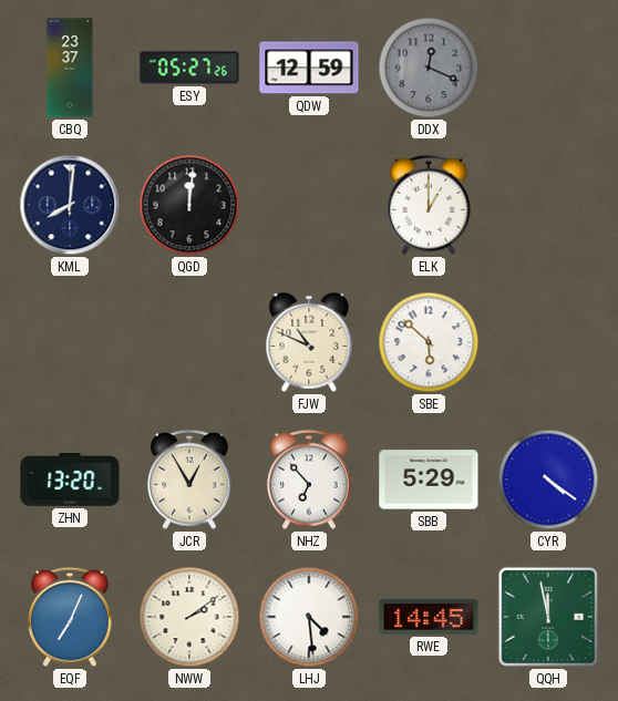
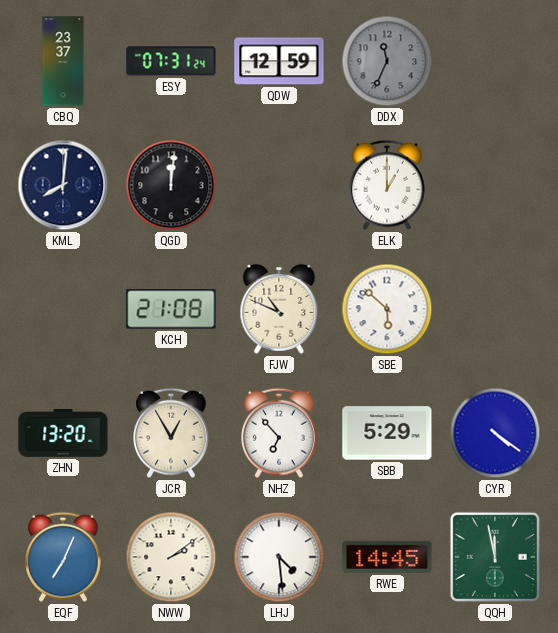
ESY: 05:27 -> 07:31
DDX: 12:19 -> 11:34
KCH: none -> 21:08
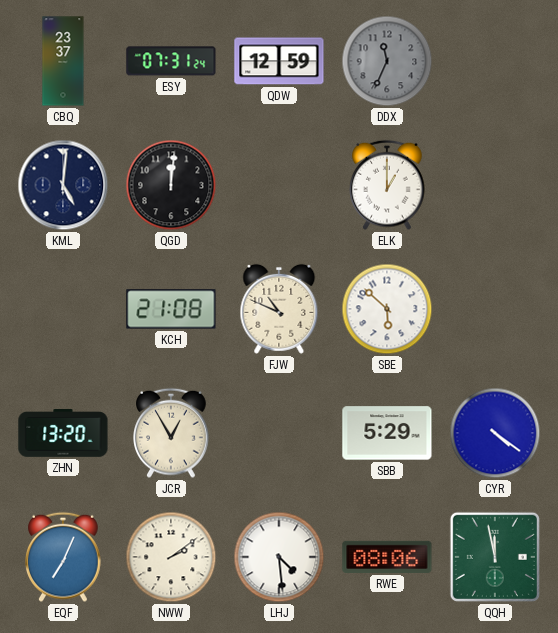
KML: 8:01 -> 5:01
NHZ: 6:53 -> none
RWE: 14:45 -> 08:06
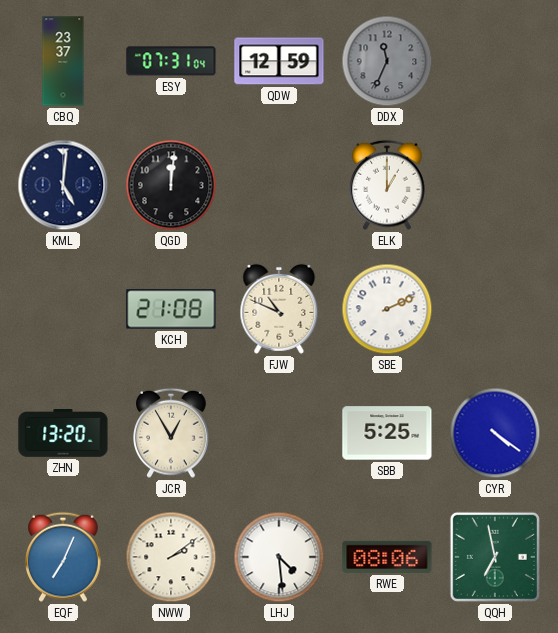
ESY: 07:31:24 -> 07:31:04
SBE: 5:52 -> 2:11
SBB: 5:29 -> 5:25
QQH: 11:58 -> 6:58
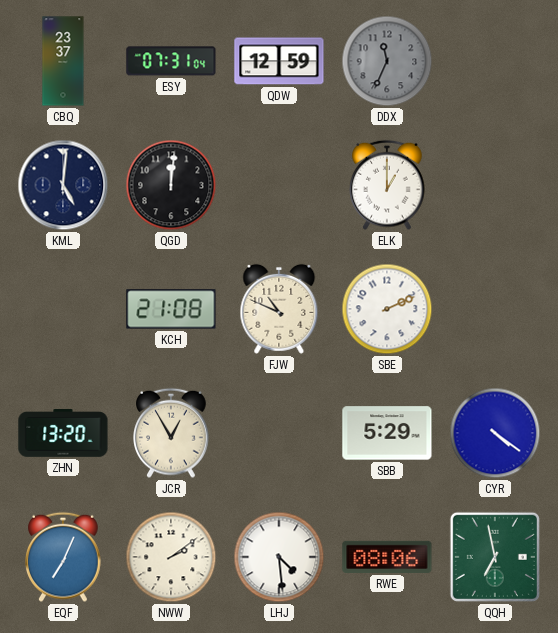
SBB: 5:25 -> 5:29
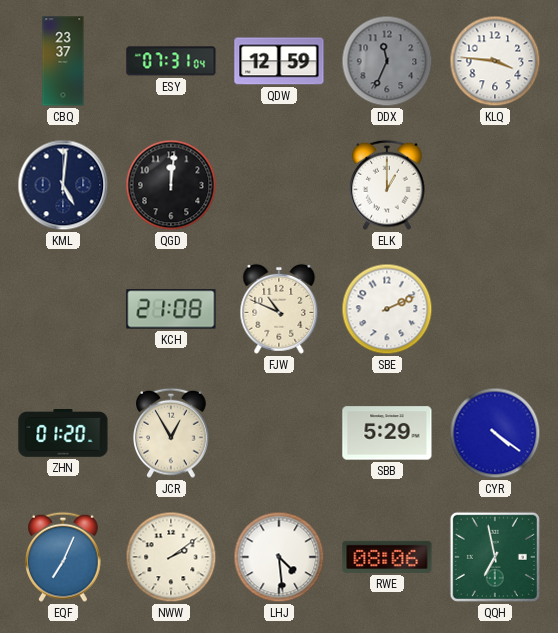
KLQ: none -> 3:46
ZHN: 13:20 -> 01:20
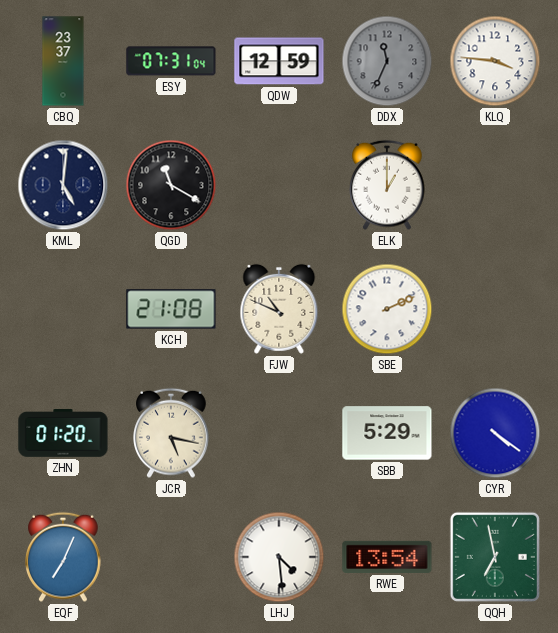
QGD: 12:01 -> 11:20
JCR: 12:55 -> 5:17
NWW: 2:09 -> none
RWE: 08:06 -> 13:54
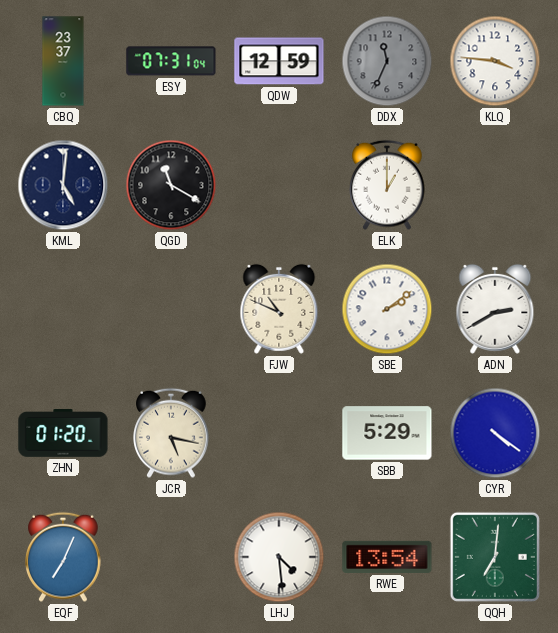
KCH: 21:08 -> none
SBE: 2:11 -> 2:09
ADN: none -> 2:40
QQH: 6:58 -> 7:01
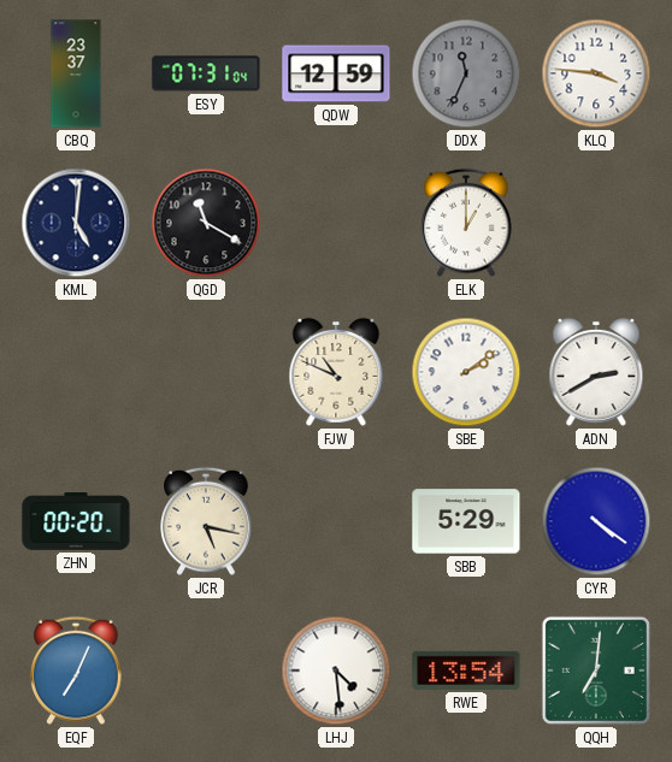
ZHN: 01:20 -> 00:20
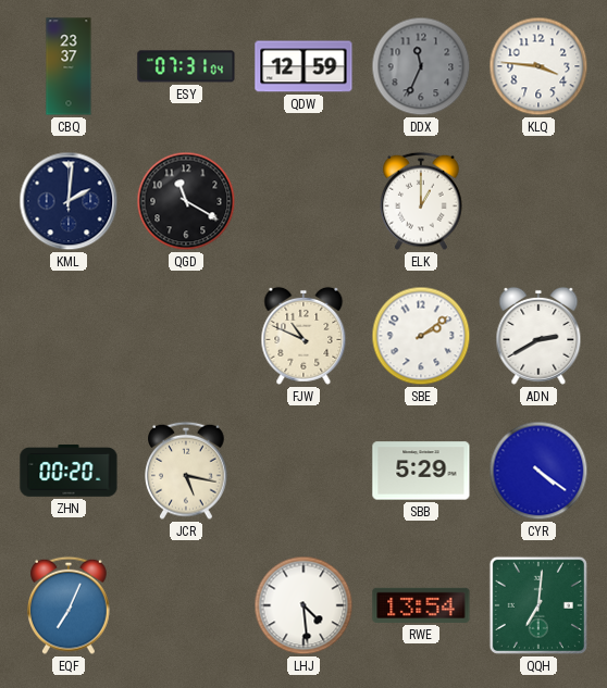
KML: 5:01 -> 2:01
